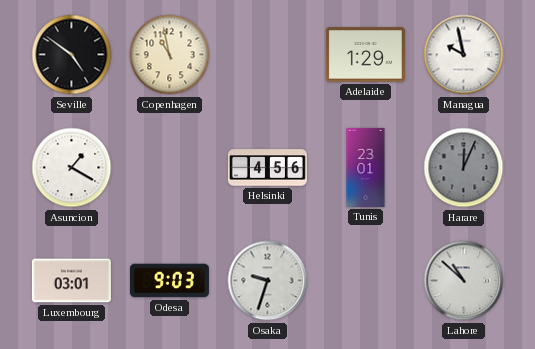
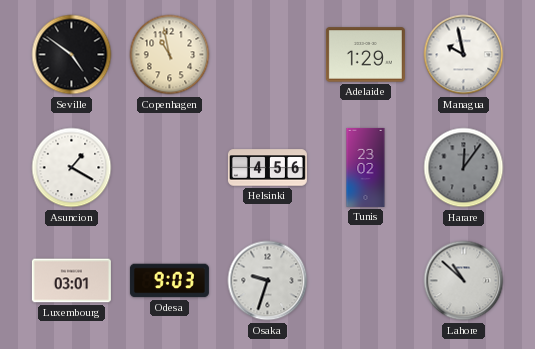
Tunis: 23:01 -> 23:02
Harare: 12:04 -> 12:06
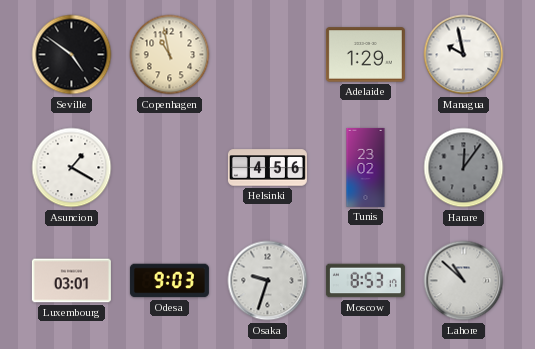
Moscow: none -> 8:53
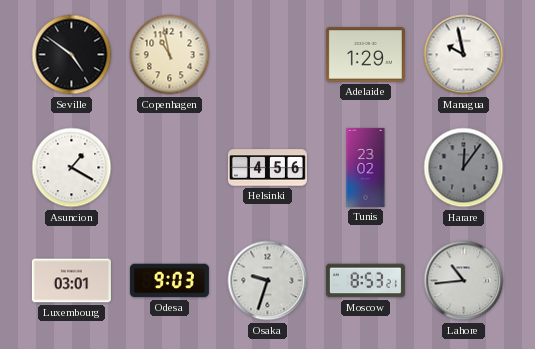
Moscow: 8:53:17 -> 8:53:21
Lahore: 10:52 -> 10:44
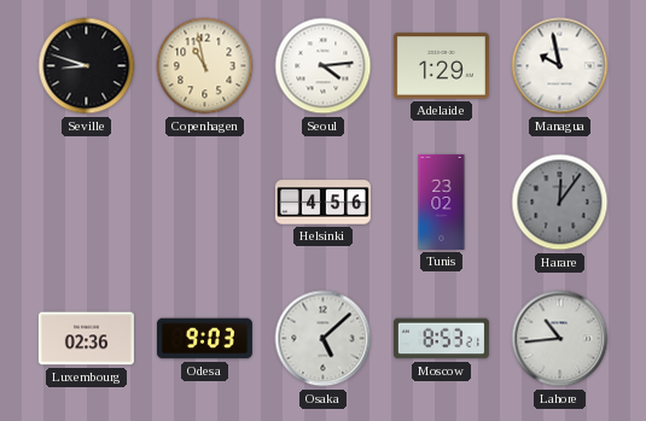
Seville: 4:51 -> 8:48
Seoul: none -> 4:14
Asuncion: 1:20 -> none
Luxembourg: 03:01 -> 02:36
Osaka: 9:33 -> 5:08
